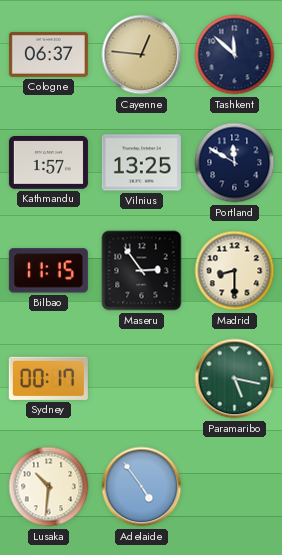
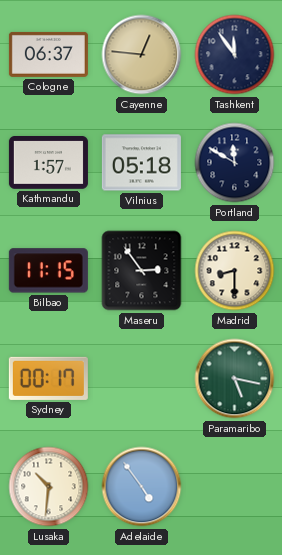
Tashkent: 11:52 -> 11:54
Vilnius: 13:25 -> 05:18
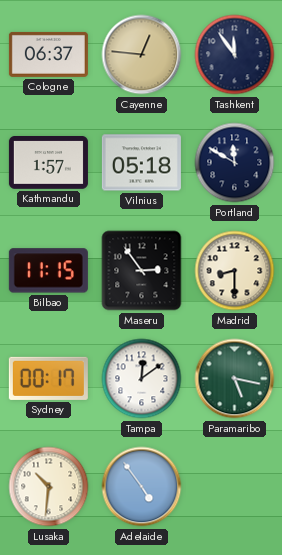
Tampa: none -> 12:09
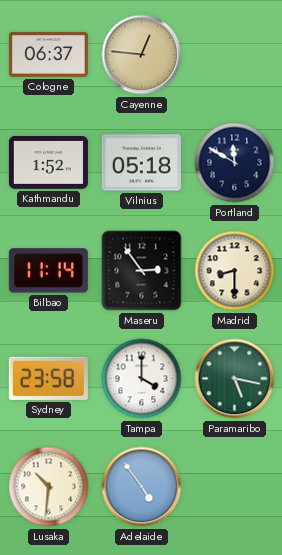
Tashkent: 11:54 -> none
Kathmandu: 1:57 -> 1:52
Bilbao: 11:15 -> 11:14
Sydney: 00:17 -> 23:58
Tampa: 12:09 -> 4:00
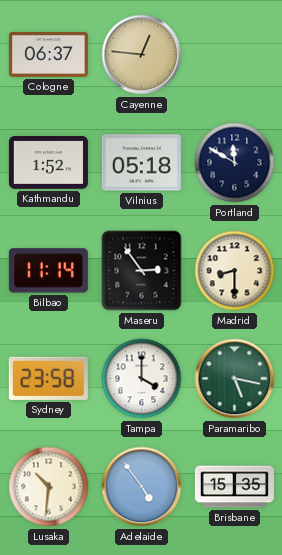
Brisbane: none -> 15:35
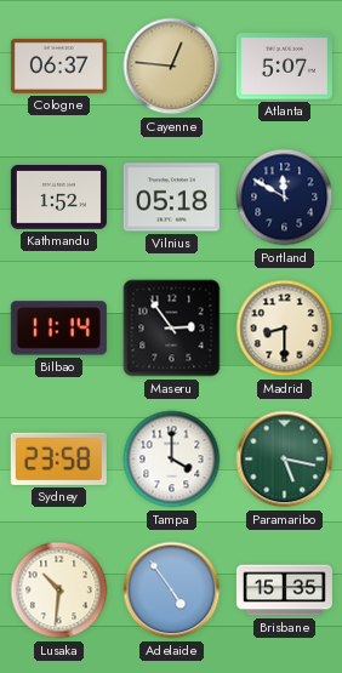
Atlanta: none -> 5:07
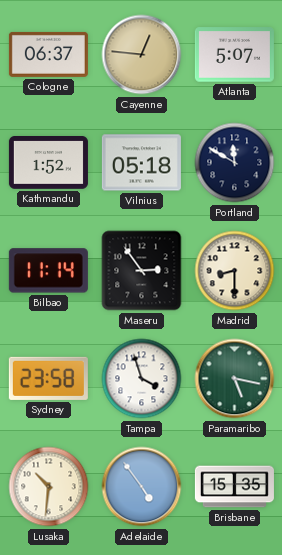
Tampa: 4:00 -> 3:57
